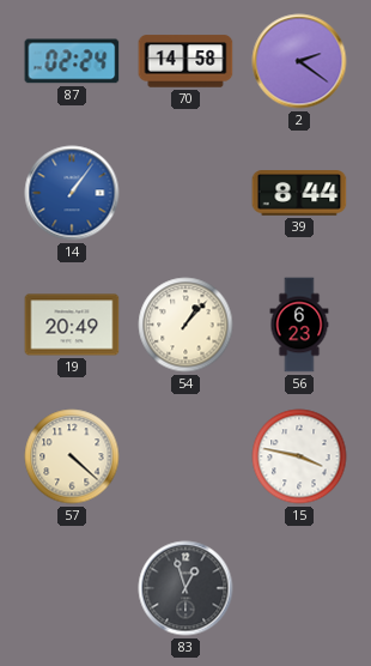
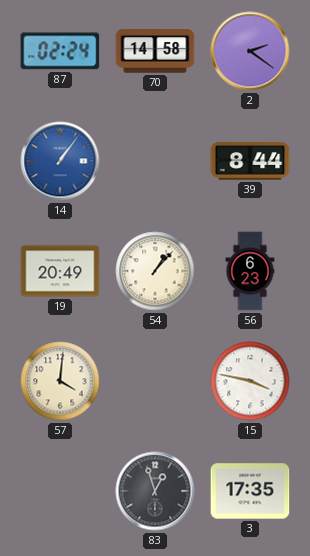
57: 4:22 -> 4:01
3: none -> 17:35
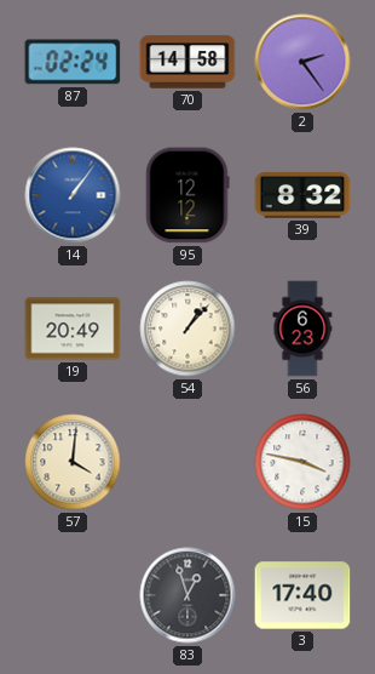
2: 2:21 -> 2:24
95: none -> 12:12
39: 8:44 -> 8:32
3: 17:35 -> 17:40
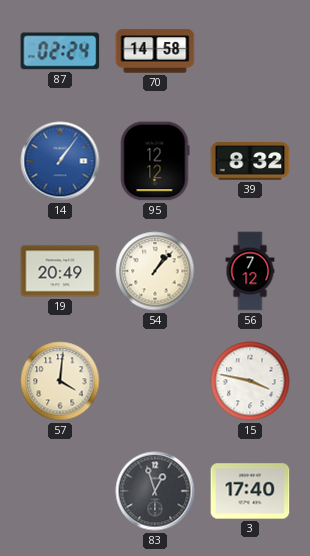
2: 2:24 -> none
56: 6:23 -> 7:12
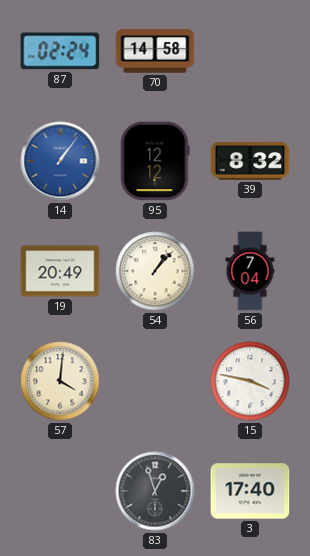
56: 7:12 -> 7:04
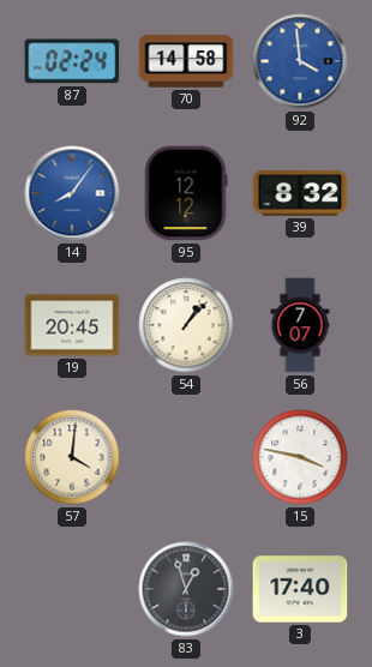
92: none -> 3:59
14: 1:06 -> 8:06
19: 20:49 -> 20:45
56: 7:04 -> 7:07
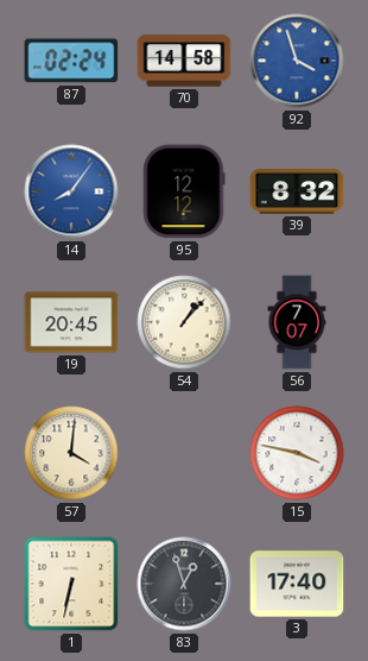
92: 3:59 -> 3:57
1: none -> 6:32
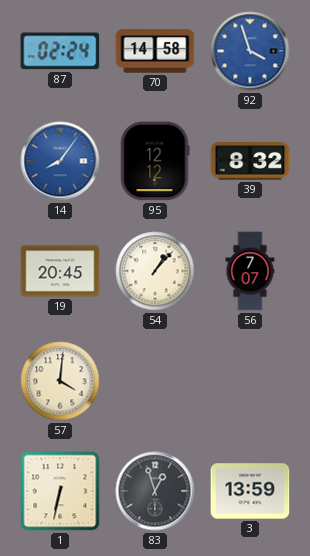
15: 3:47 -> none
3: 17:40 -> 13:59
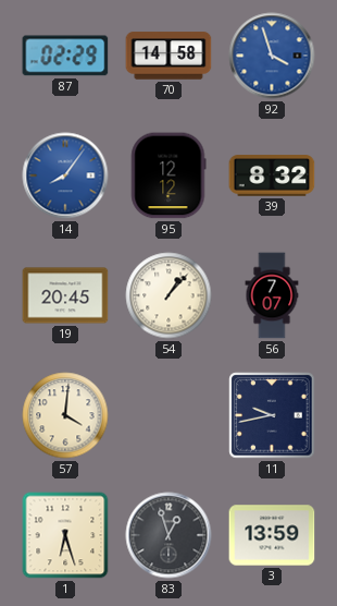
87: 02:24 -> 02:29
11: none -> 9:43
1: 6:32 -> 6:27
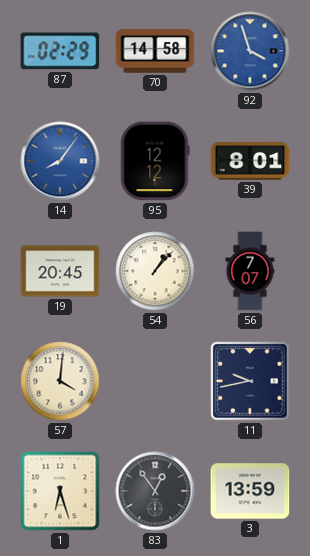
39: 8:32 -> 8:01
83: 12:57 -> 12:54
